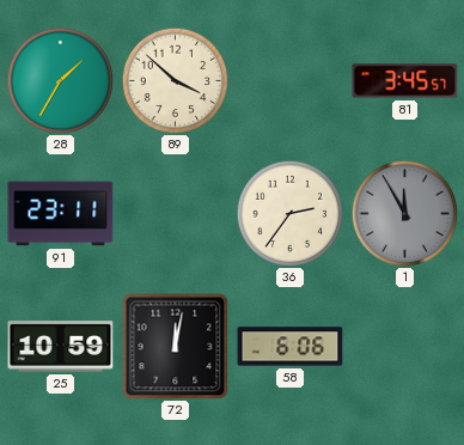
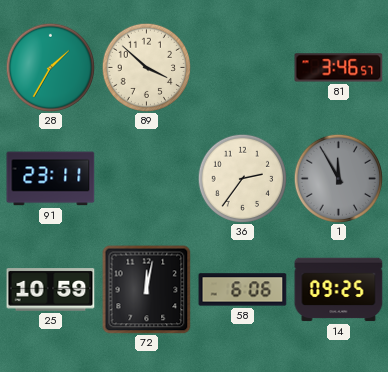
81: 3:45 -> 3:46
14: none -> 09:25
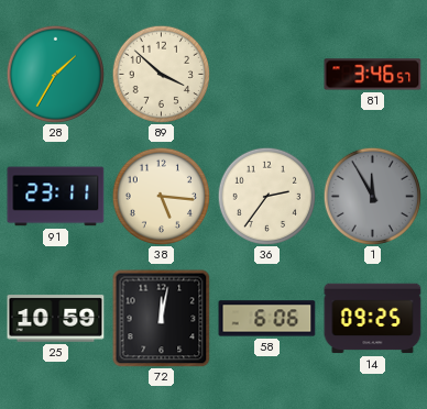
38: none -> 5:16
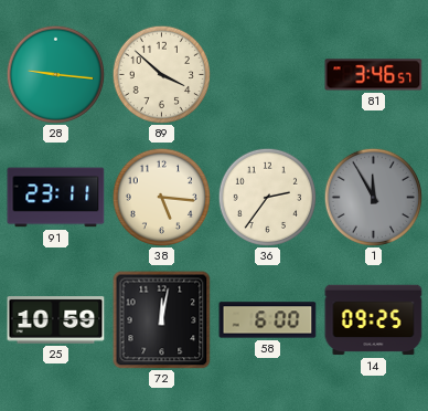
28: 1:35 -> 9:16
58: 6:06 -> 6:00
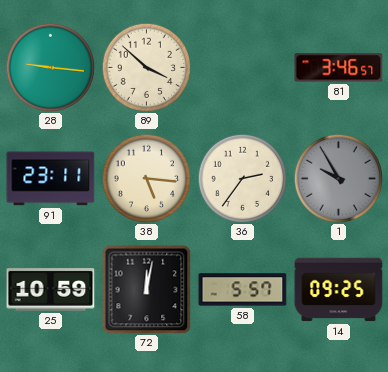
1: 11:55 -> 9:55
58: 6:00 -> 5:57
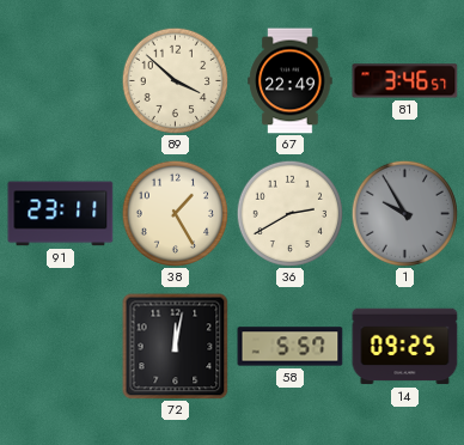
28: 9:16 -> none
67: none -> 22:49
38: 5:16 -> 1:25
36: 2:36 -> 2:40
25: 10:59 -> none
